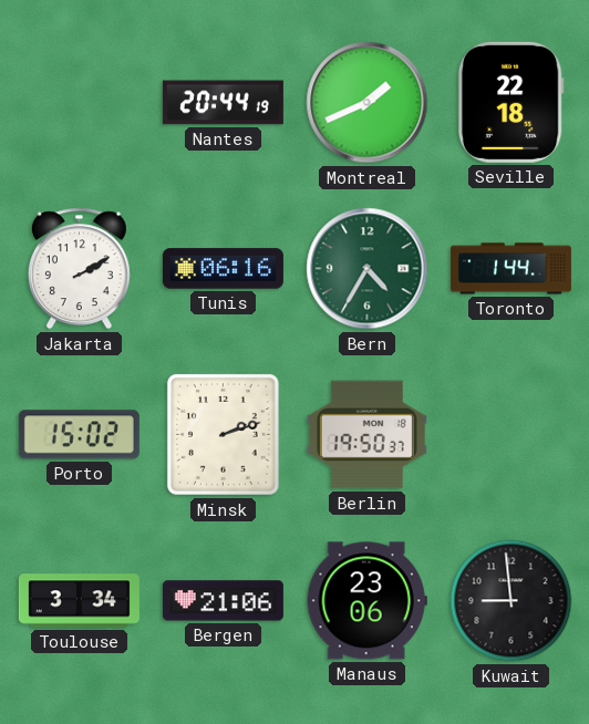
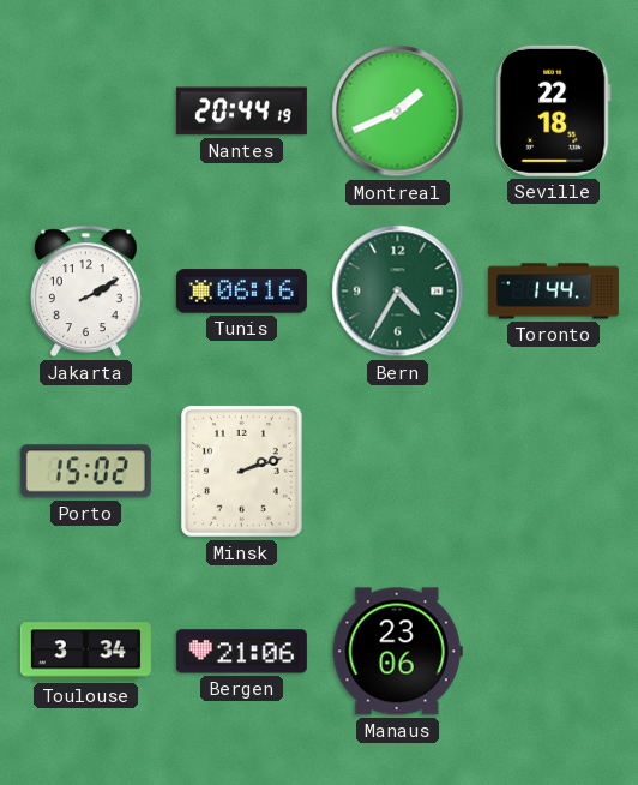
Berlin: 19:50 -> none
Kuwait: 8:59 -> none
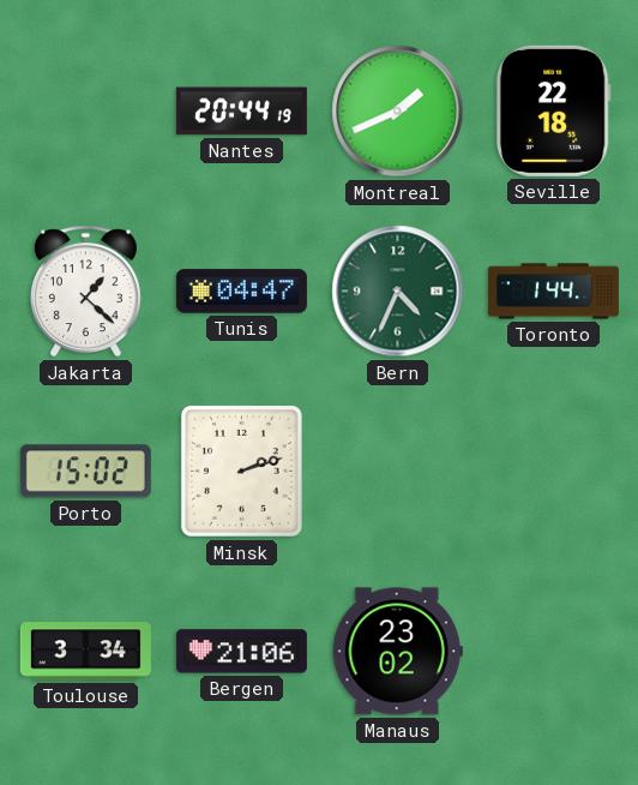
Jakarta: 2:10 -> 1:22
Tunis: 06:16 -> 04:47
Bern: 4:35 -> 4:34
Manaus: 23:06 -> 23:02
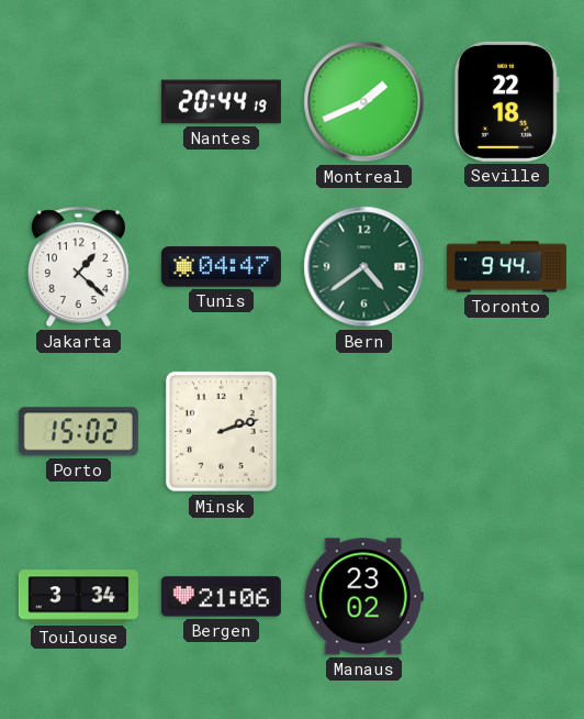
Bern: 4:34 -> 4:39
Toronto: 1:44 -> 9:44
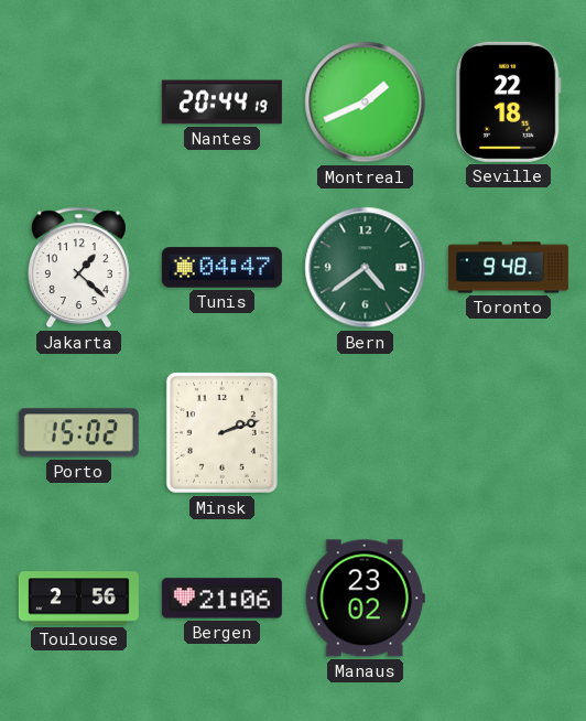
Toronto: 9:44 -> 9:48
Toulouse: 3:34 -> 2:56
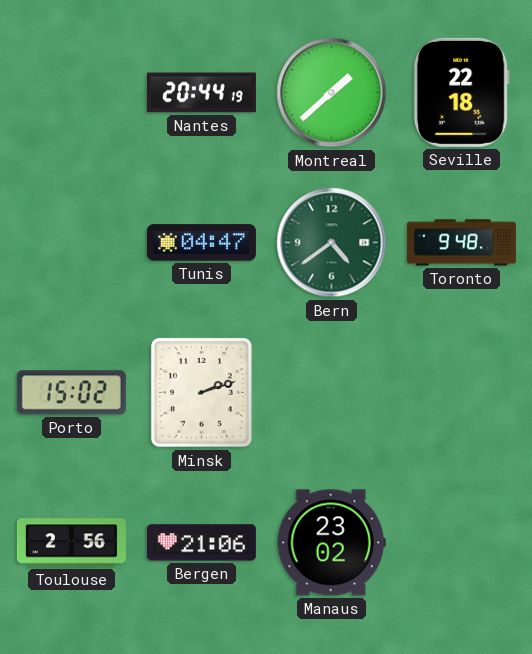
Montreal: 1:41 -> 1:38
Jakarta: 1:22 -> none
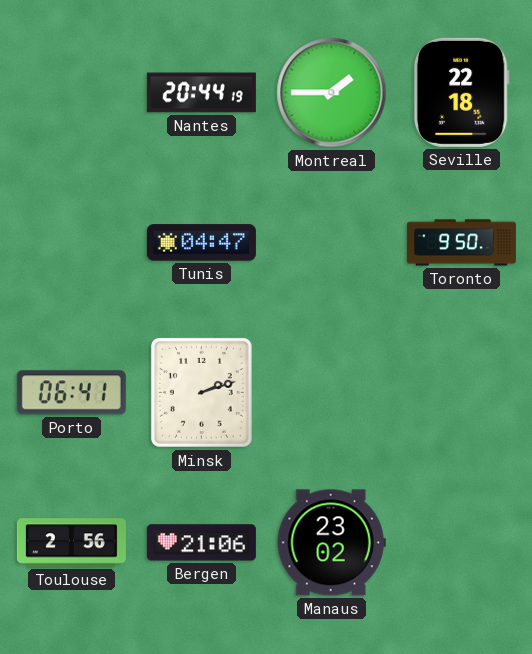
Montreal: 1:38 -> 1:45
Bern: 4:39 -> none
Toronto: 9:48 -> 9:50
Porto: 15:02 -> 06:41
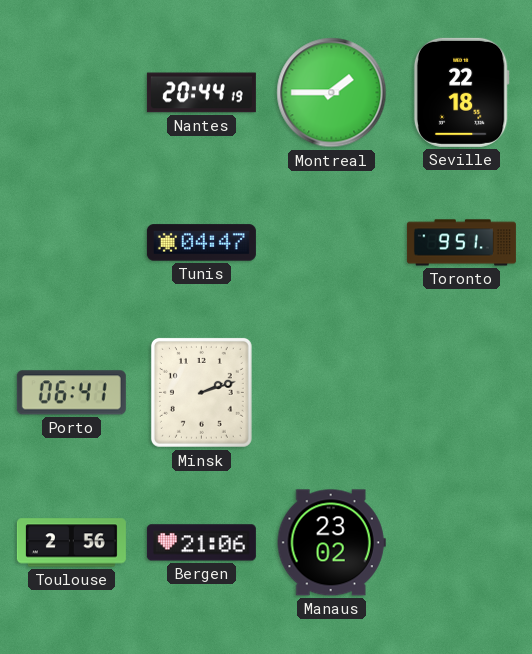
Toronto: 9:50 -> 9:51
